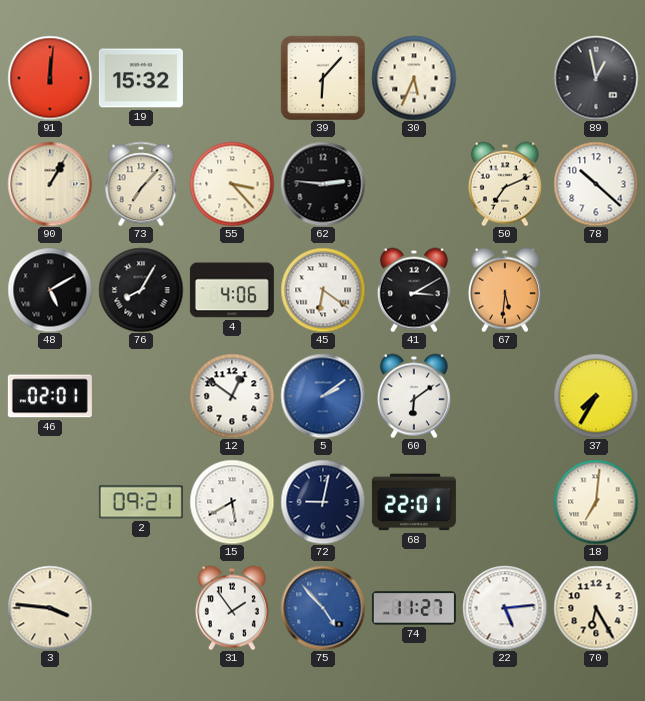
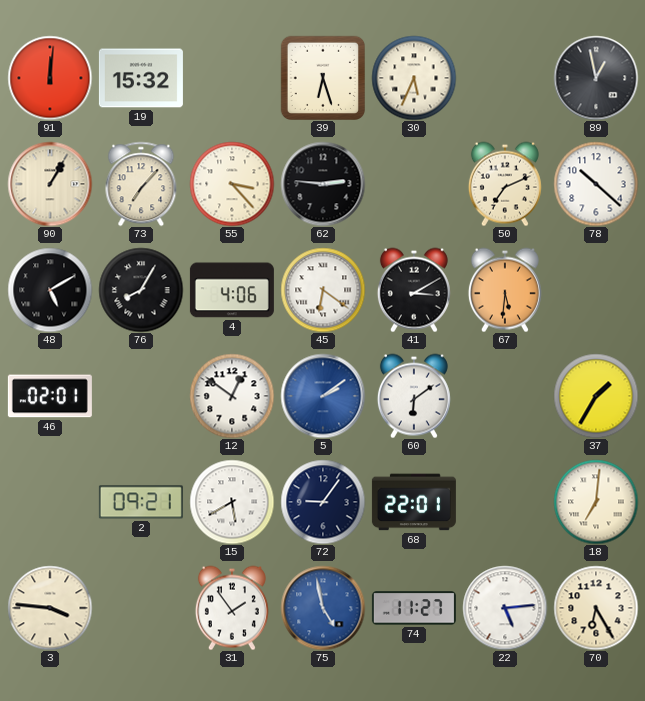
39: 6:07 -> 6:27
37: 7:35 -> 1:35
72: 9:02 -> 9:06
75: 4:53 -> 4:58
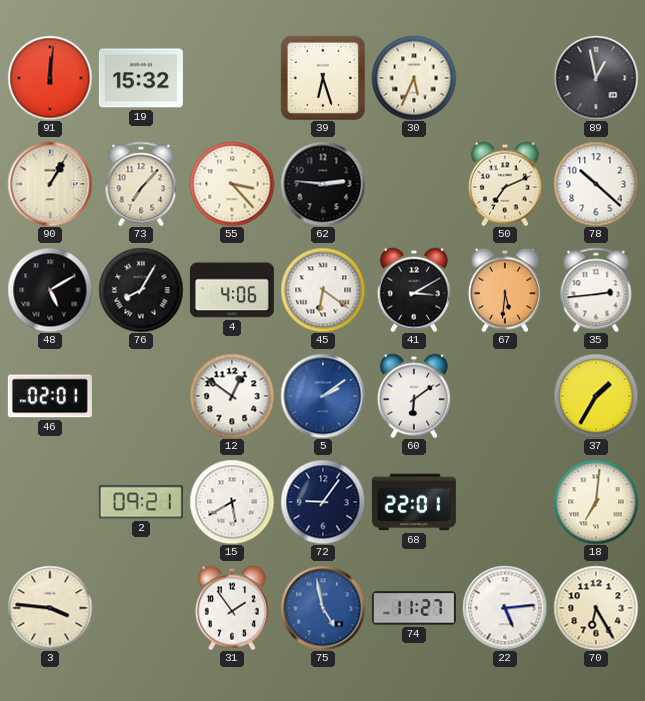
35: none -> 2:44
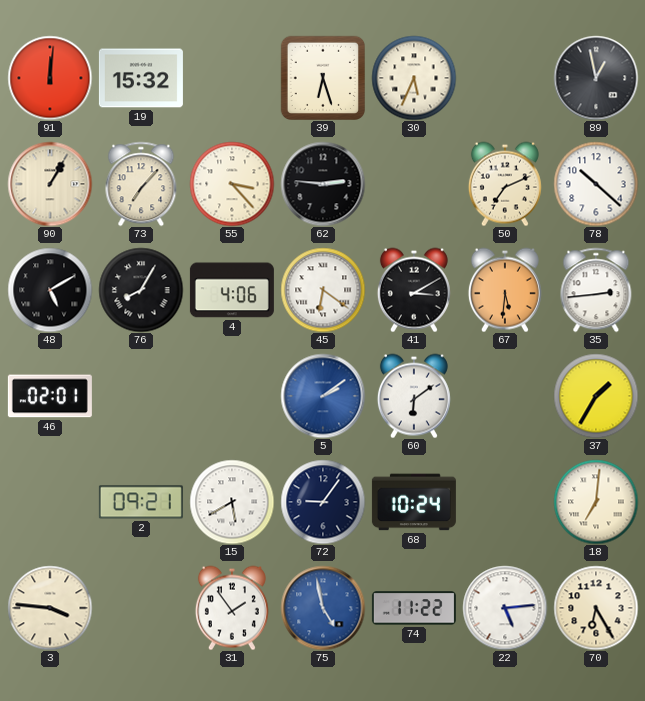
12: 12:51 -> none
68: 22:01 -> 10:24
74: 11:27 -> 11:22
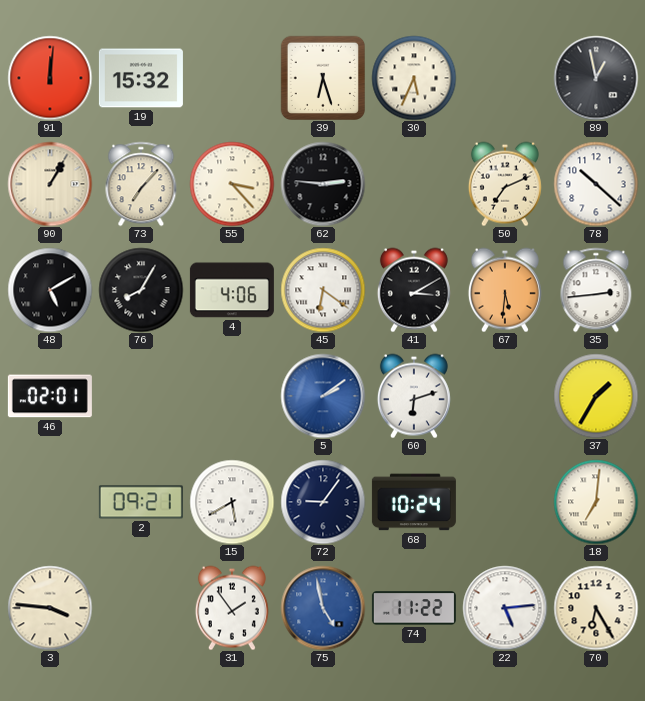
60: 6:09 -> 6:12
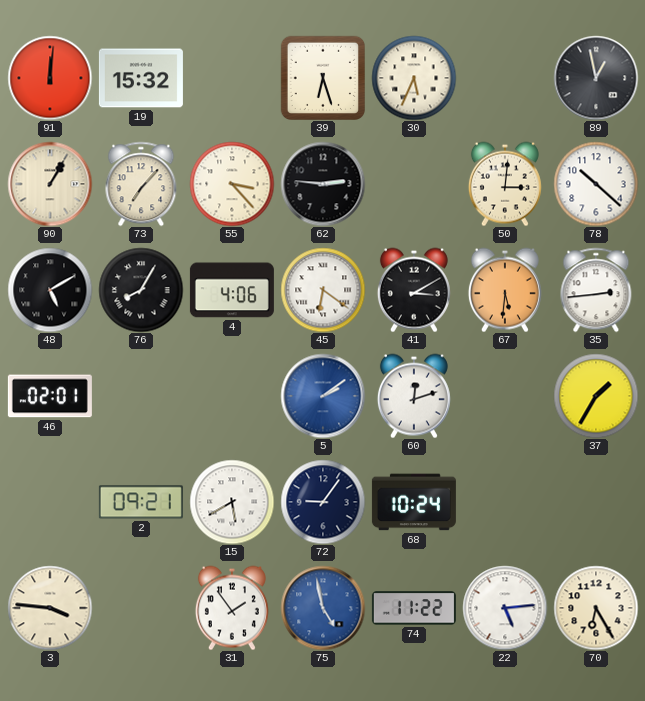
50: 7:11 -> 3:01
60: 6:12 -> 12:12
18: 7:01 -> none
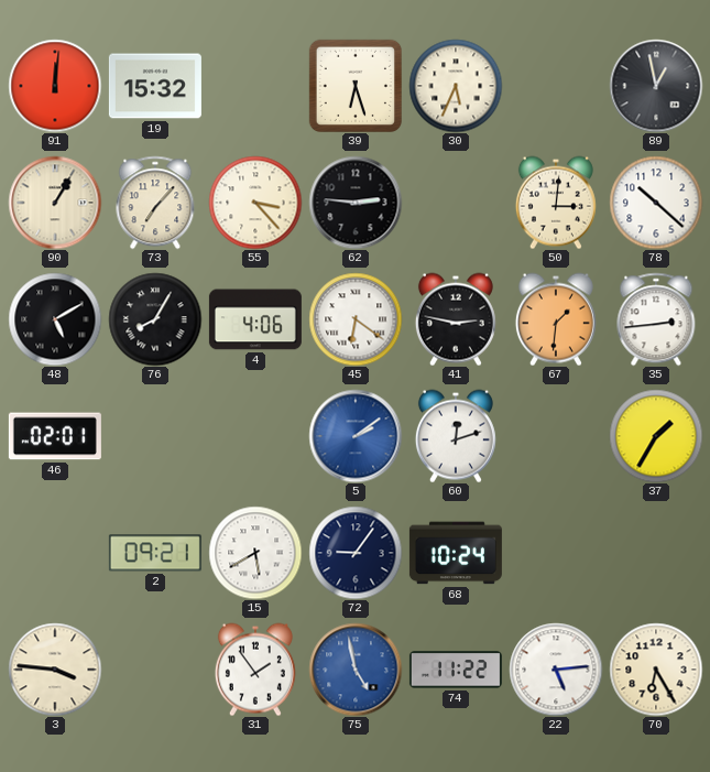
41: 3:10 -> 2:47
67: 5:31 -> 1:31
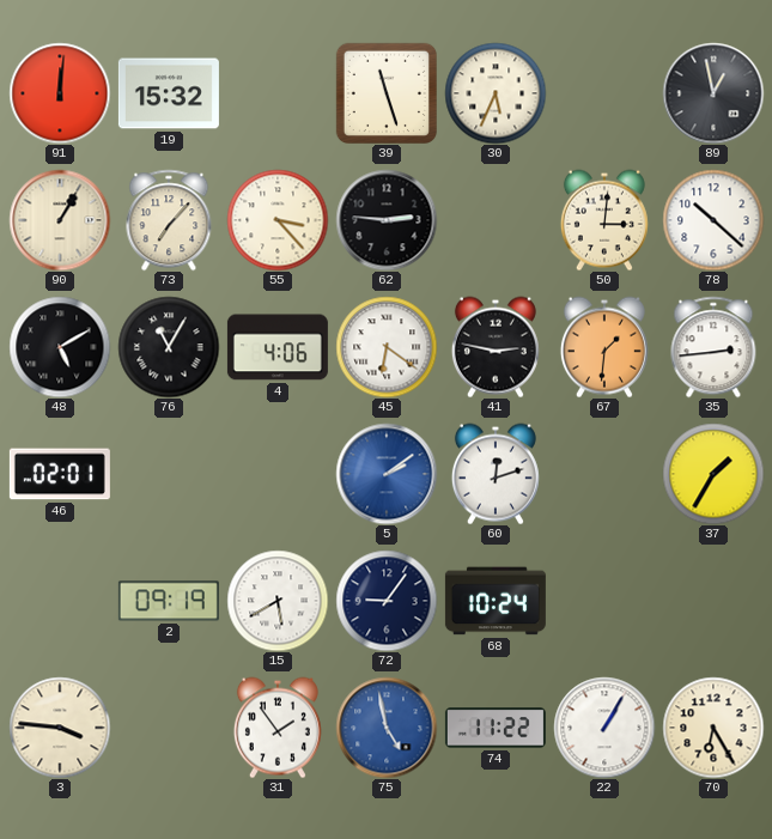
39: 6:27 -> 11:27
76: 8:05 -> 11:05
2: 09:21 -> 09:19
22: 5:14 -> 1:05
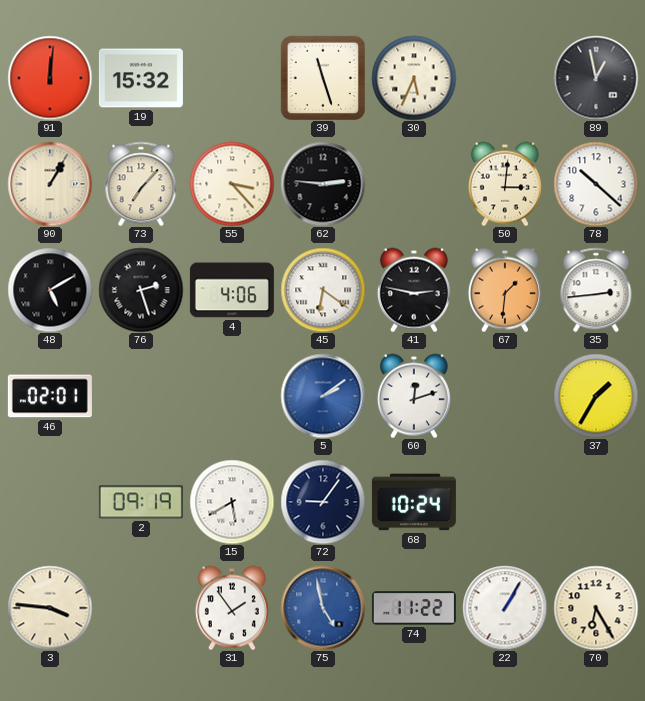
76: 11:05 -> 2:27
